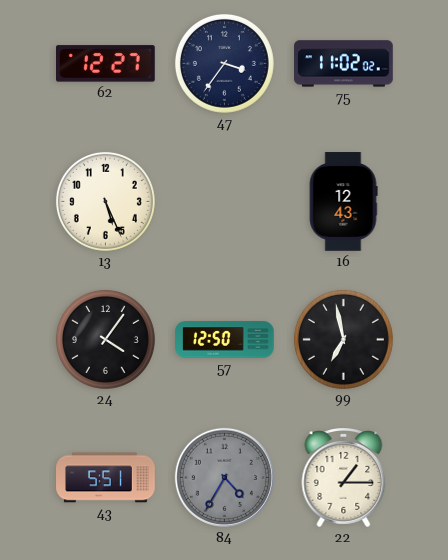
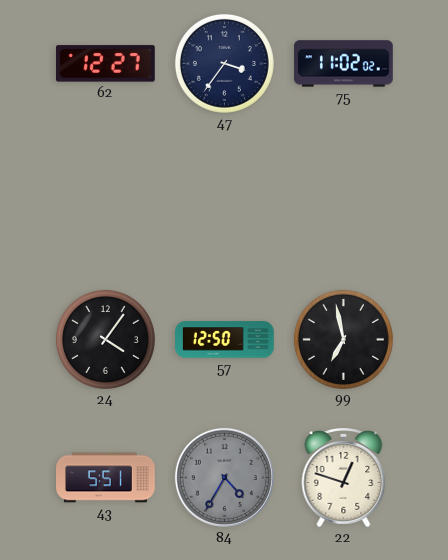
13: 5:26 -> none
16: 12:43 -> none
22: 1:15 -> 12:48
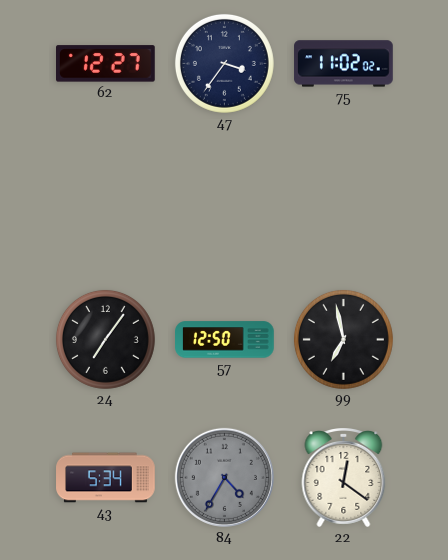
24: 4:06 -> 7:06
43: 5:51 -> 5:34
22: 12:48 -> 12:21
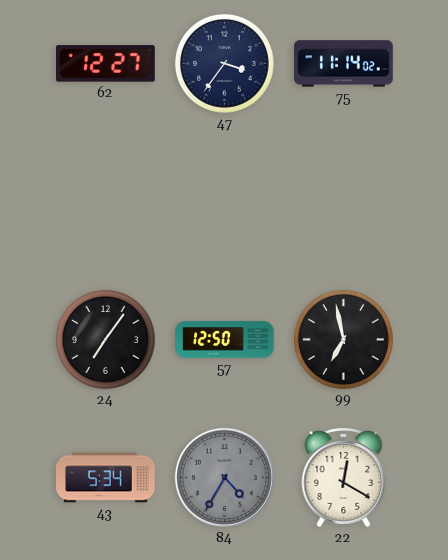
75: 11:02 -> 11:14
22: 12:21 -> 12:20
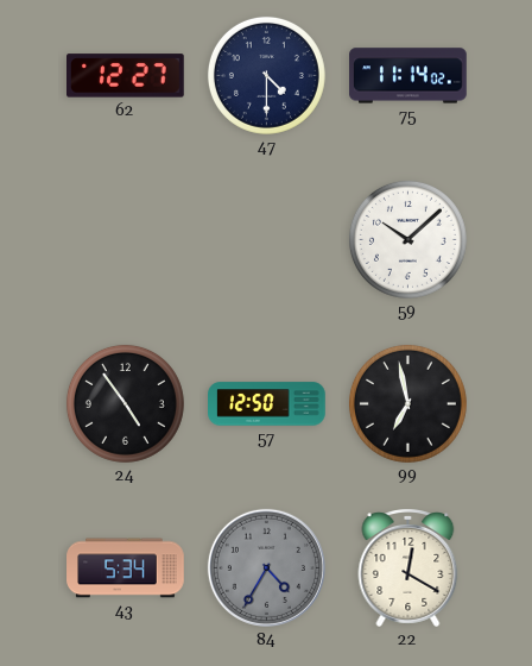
47: 3:36 -> 4:30
59: none -> 10:08
24: 7:06 -> 4:54
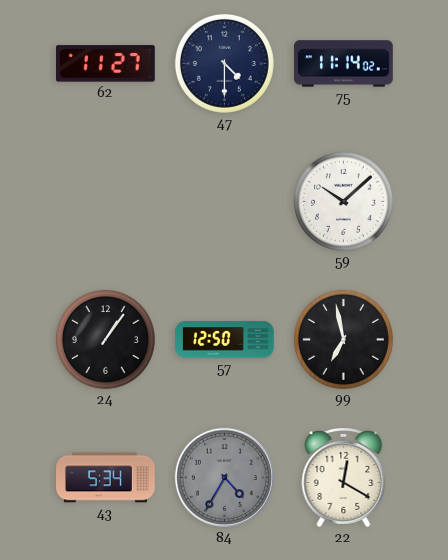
62: 12:27 -> 11:27
24: 4:54 -> 1:06
